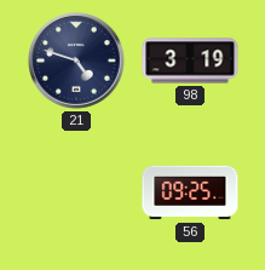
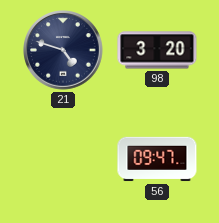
98: 3:19 -> 3:20
56: 09:25 -> 09:47
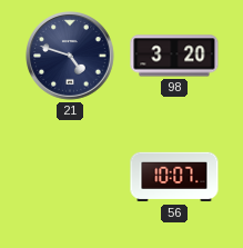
56: 09:47 -> 10:07
